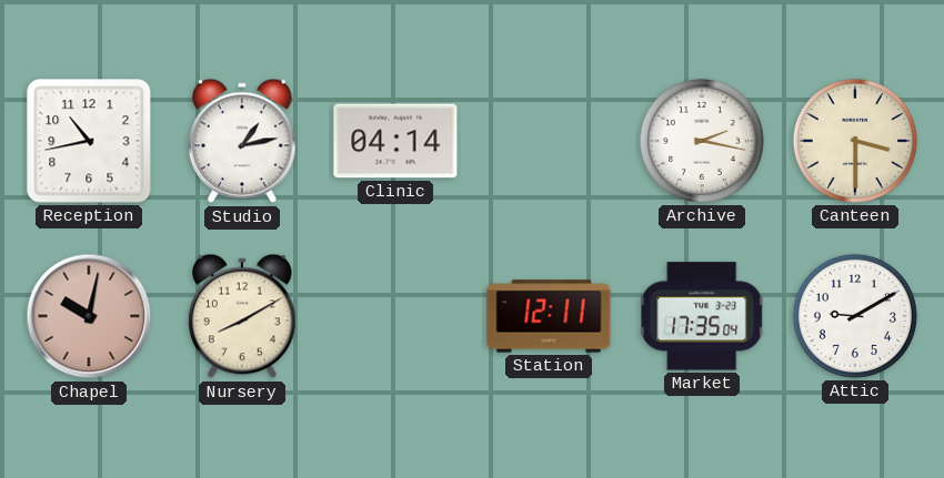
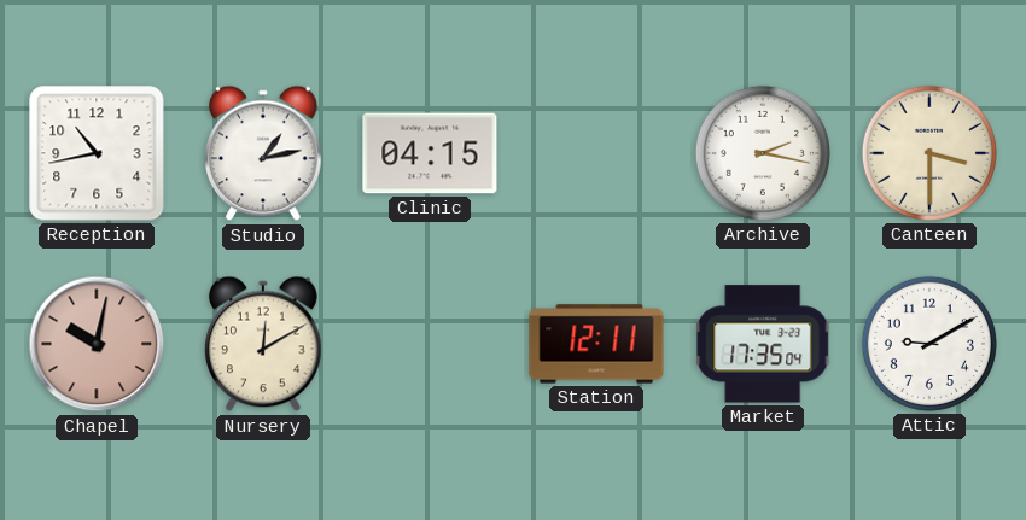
Clinic: 04:14 -> 04:15
Nursery: 8:10 -> 12:10
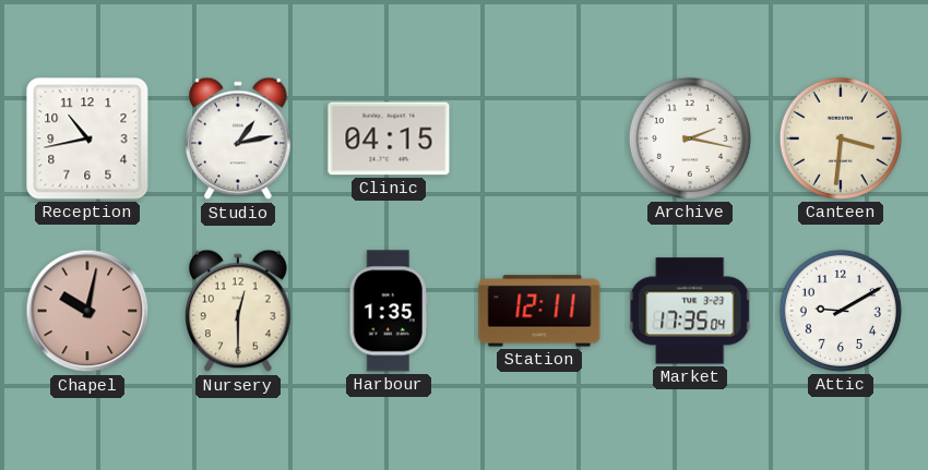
Canteen: 3:30 -> 3:31
Nursery: 12:10 -> 12:30
Harbour: none -> 1:35
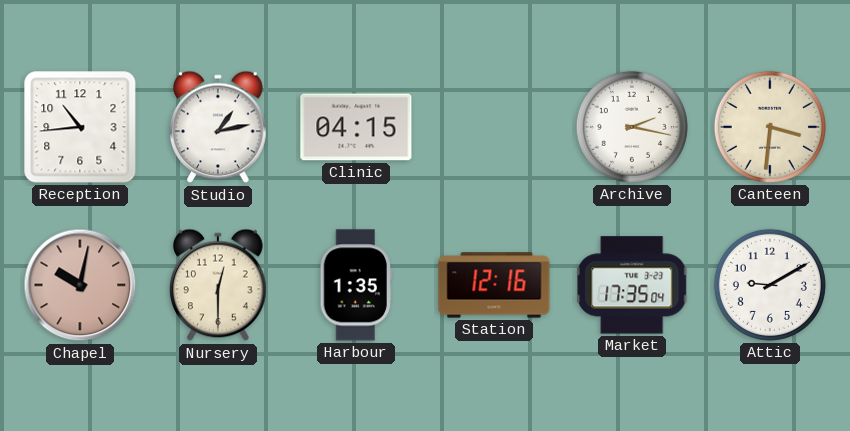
Reception: 10:43 -> 10:44
Station: 12:11 -> 12:16
